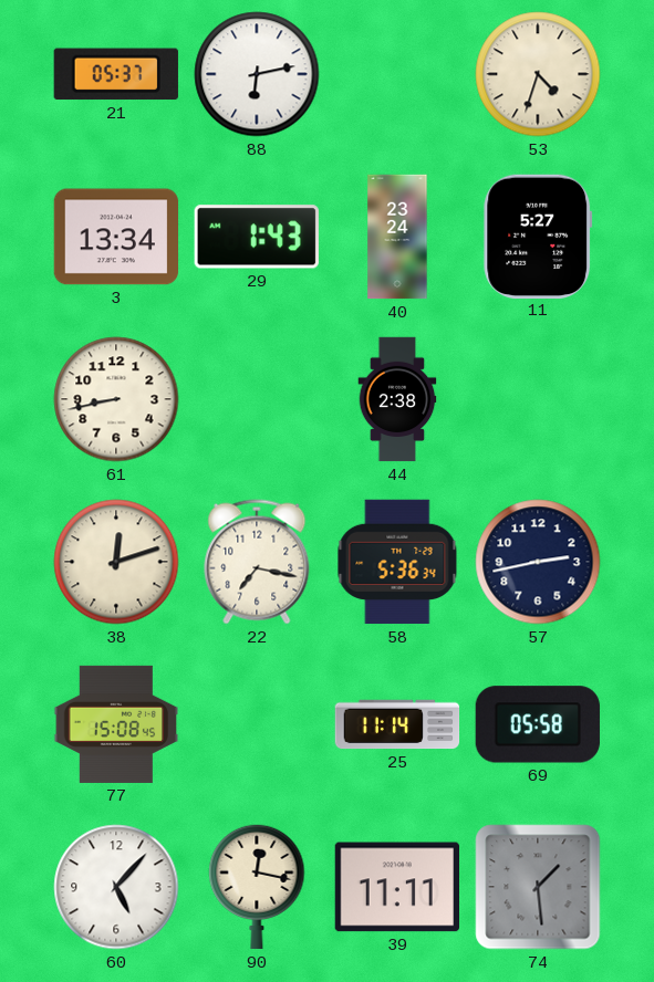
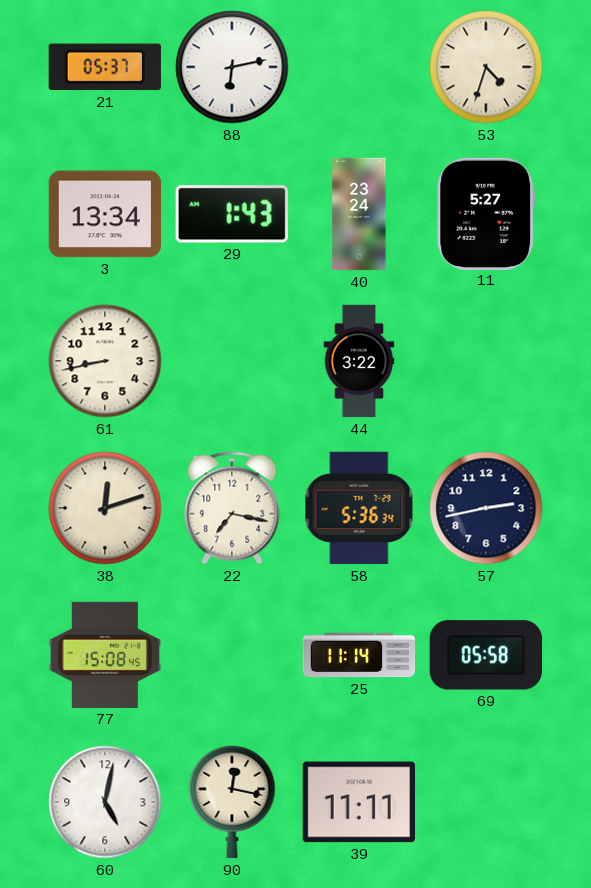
44: 2:38 -> 3:22
60: 5:07 -> 5:02
74: 1:29 -> none
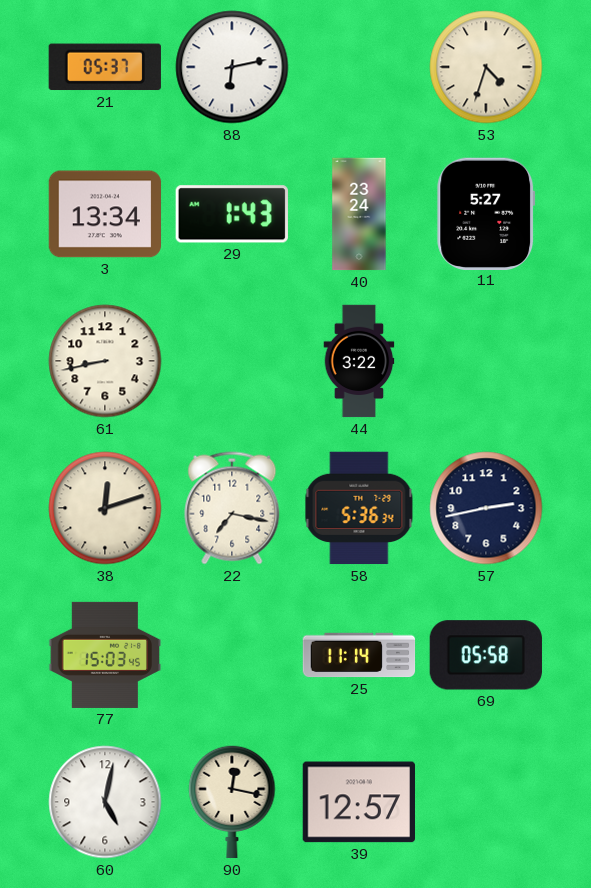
77: 15:08 -> 15:03
39: 11:11 -> 12:57
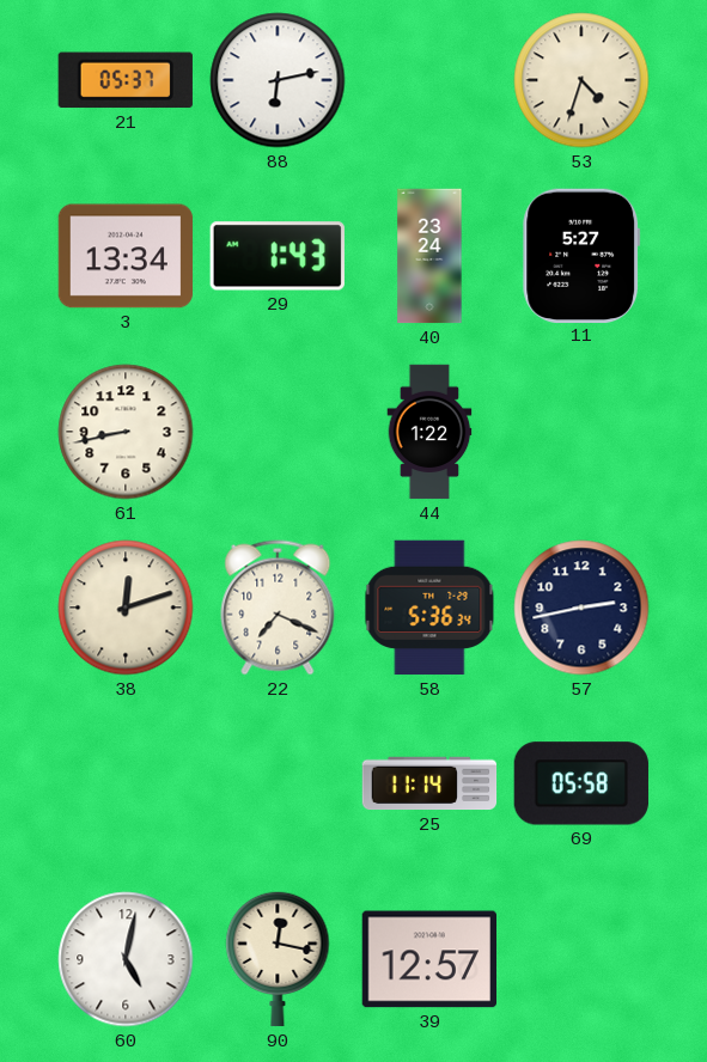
44: 3:22 -> 1:22
22: 7:17 -> 7:19
77: 15:03 -> none
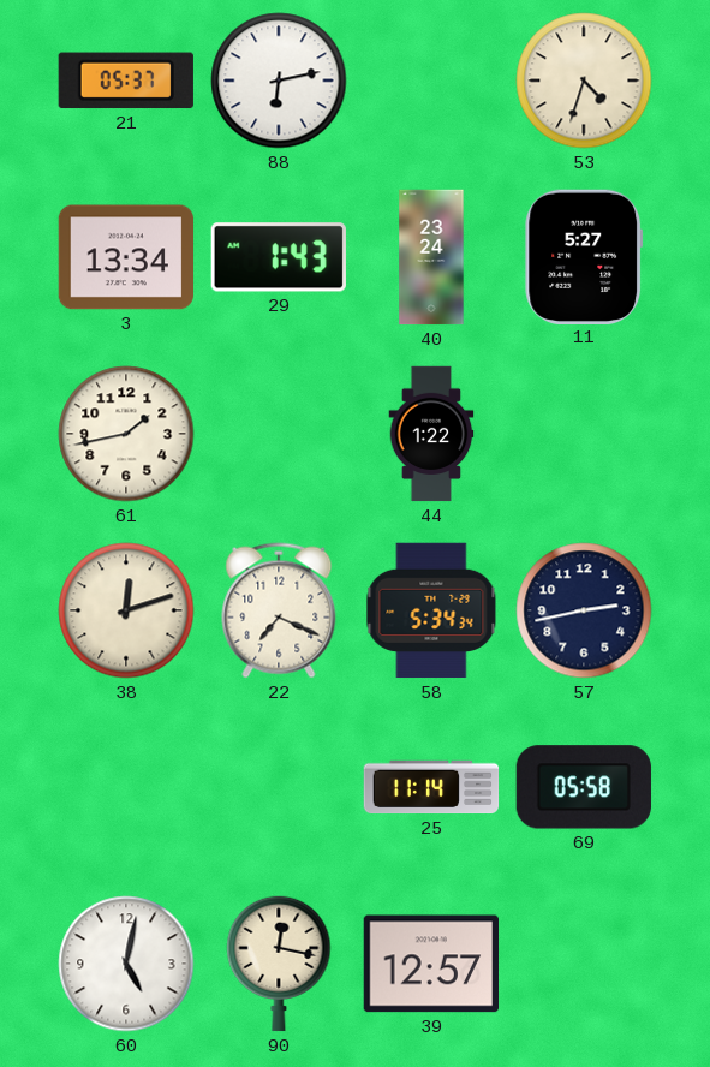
61: 8:43 -> 1:43
58: 5:36 -> 5:34
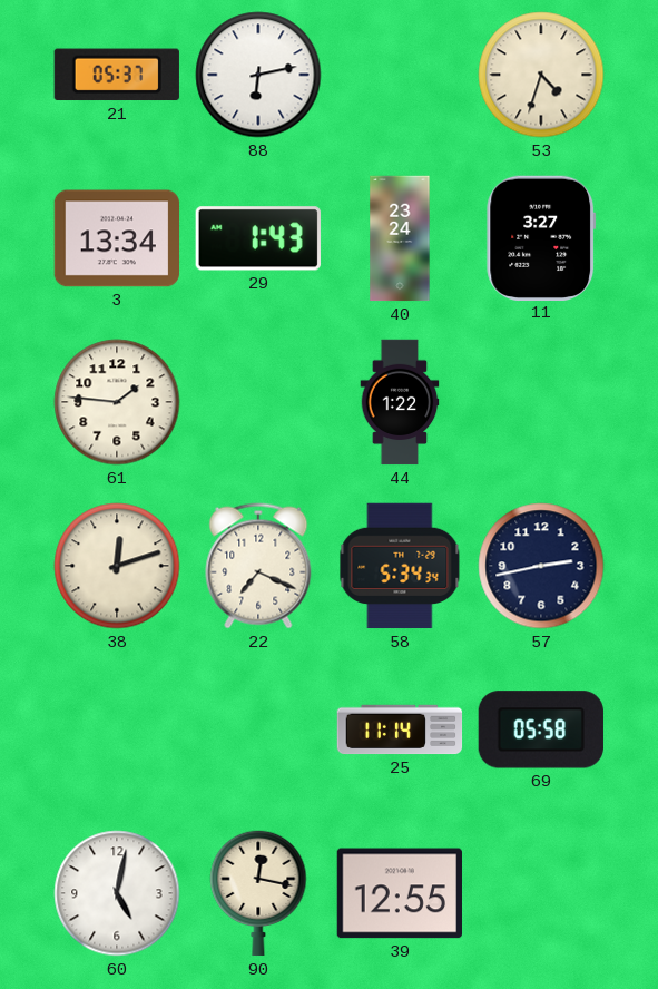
11: 5:27 -> 3:27
61: 1:43 -> 1:46
39: 12:57 -> 12:55
